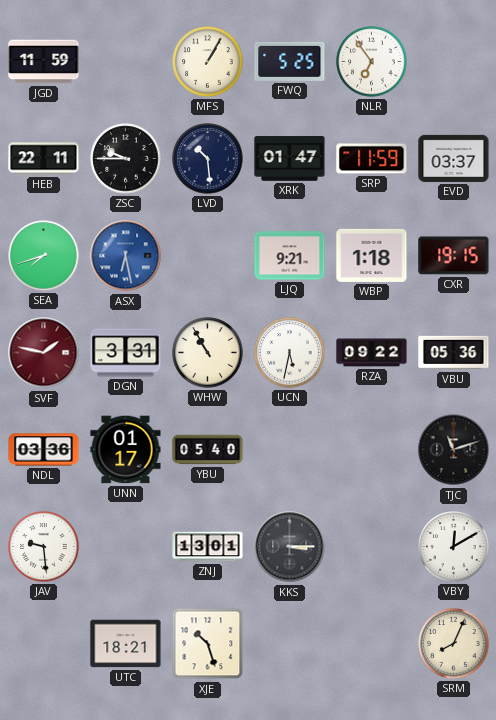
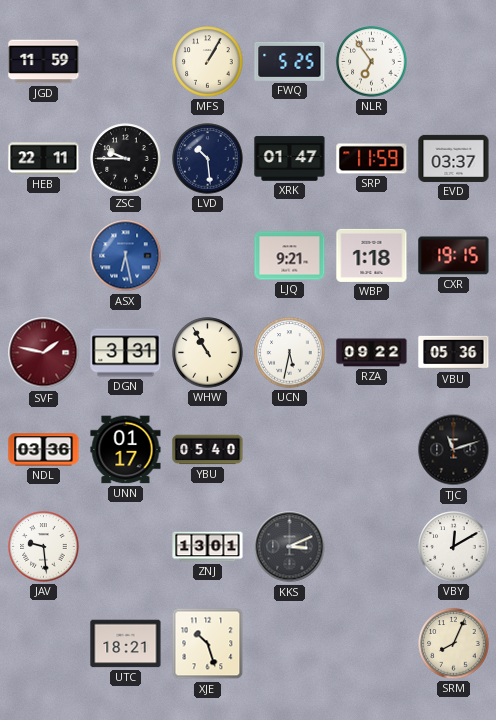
SEA: 7:42 -> none
KKS: 3:15 -> 3:11
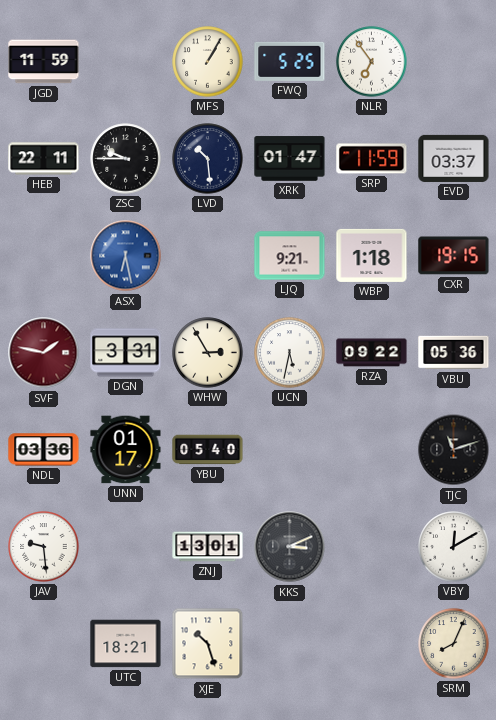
WHW: 10:55 -> 2:55
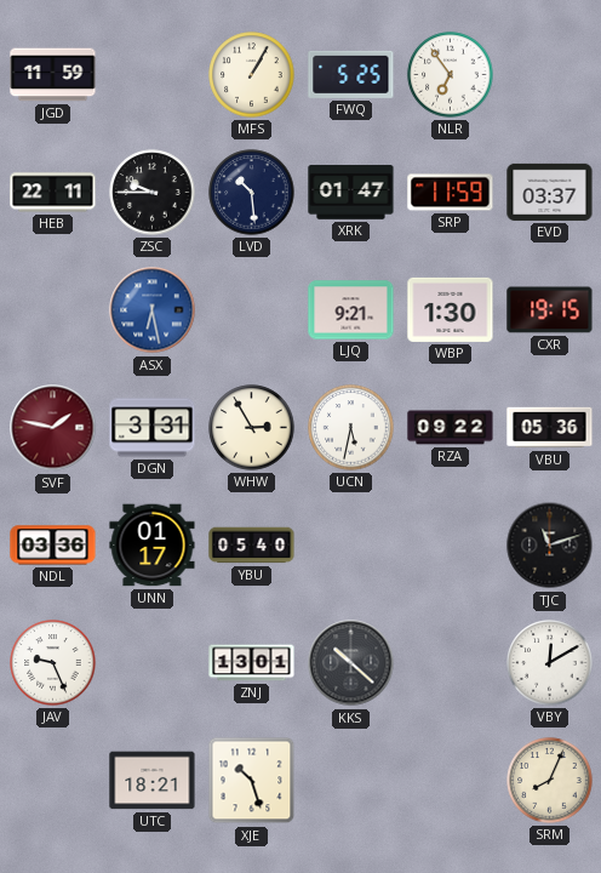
WBP: 1:18 -> 1:30
JAV: 9:29 -> 9:26
KKS: 3:11 -> 10:22
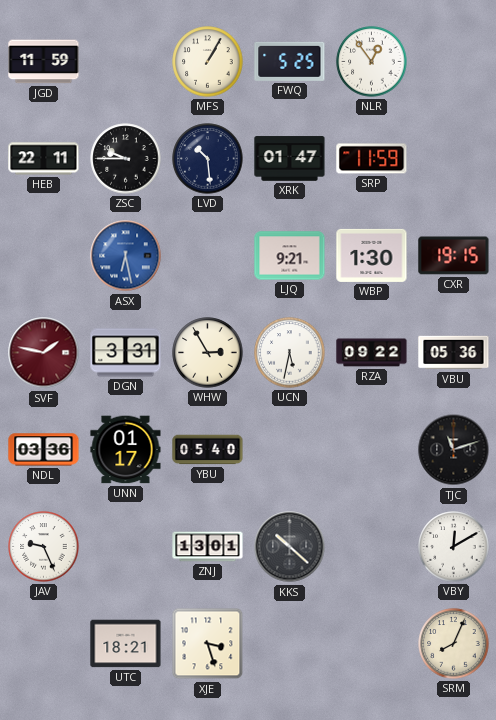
NLR: 6:54 -> 12:54
EVD: 03:37 -> none
XJE: 10:27 -> 3:27
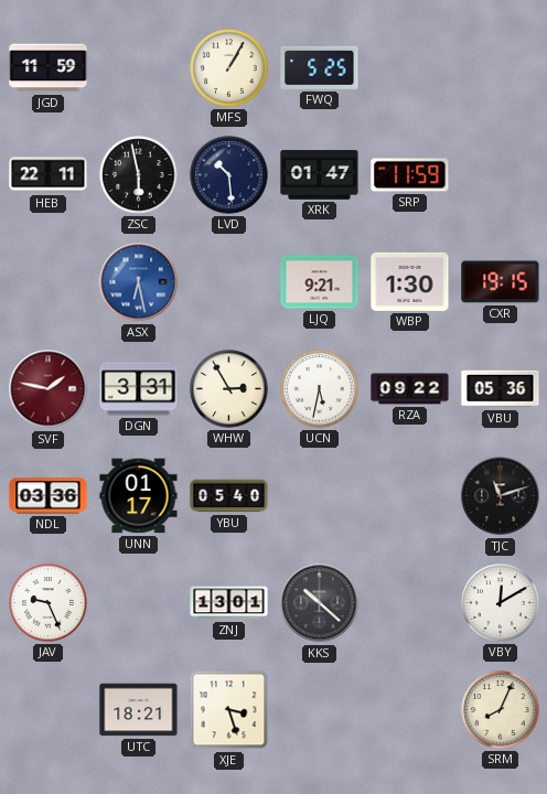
NLR: 12:54 -> none
ZSC: 9:45 -> 5:58
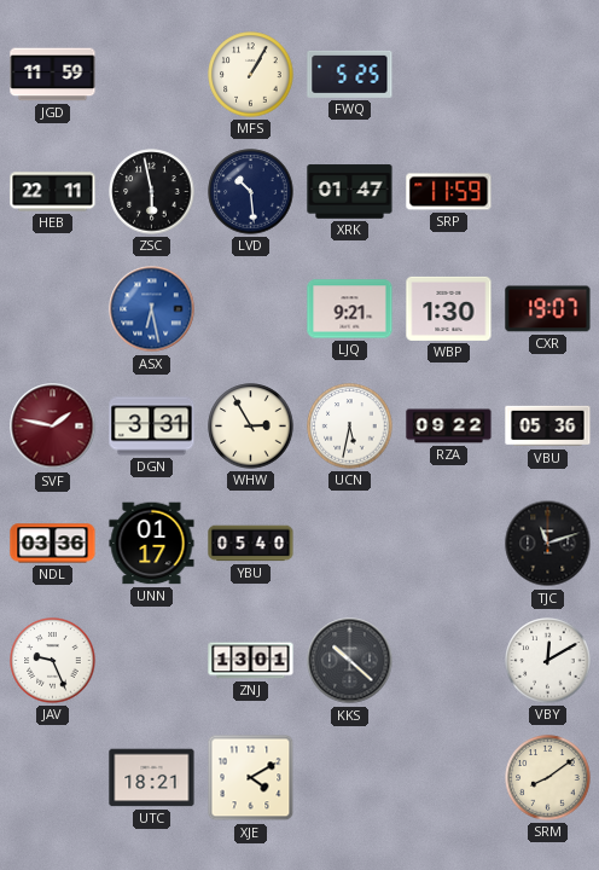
CXR: 19:15 -> 19:07
XJE: 3:27 -> 4:10
SRM: 8:04 -> 8:09
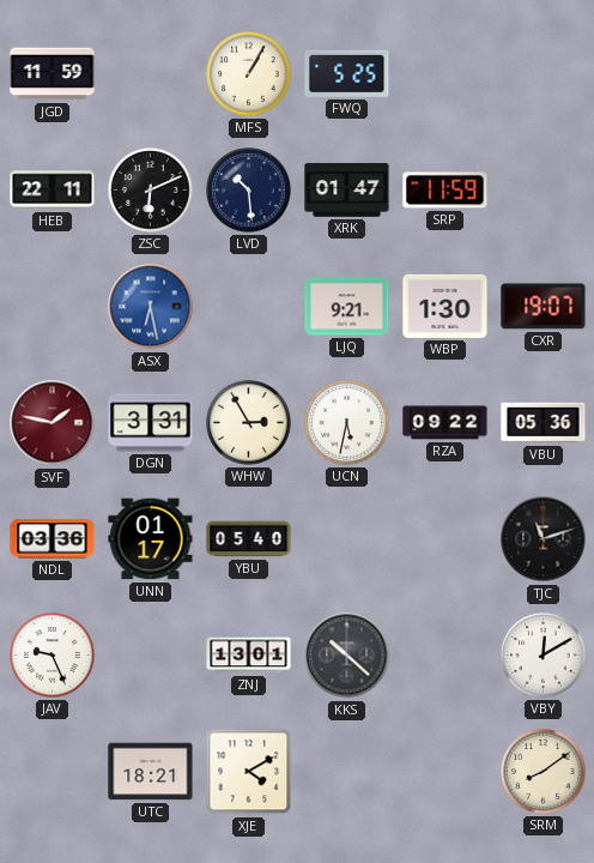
ZSC: 5:58 -> 6:11
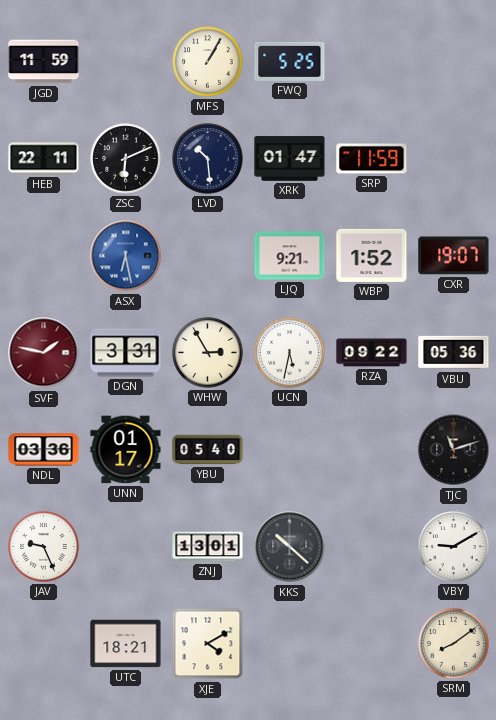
WBP: 1:30 -> 1:52
VBY: 12:10 -> 9:10
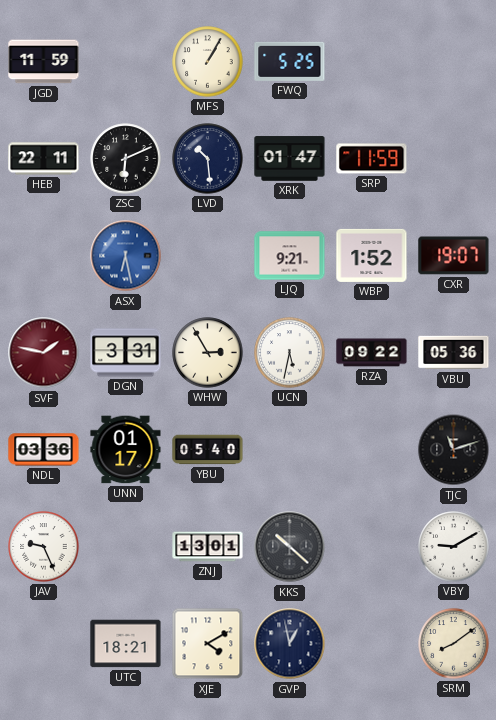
GVP: none -> 12:58
